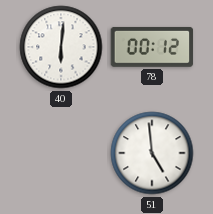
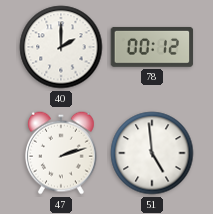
40: 6:01 -> 2:00
47: none -> 2:12
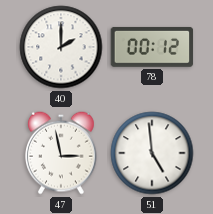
47: 2:12 -> 2:58
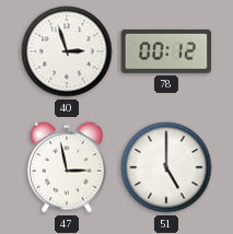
40: 2:00 -> 2:57
51: 4:59 -> 5:00
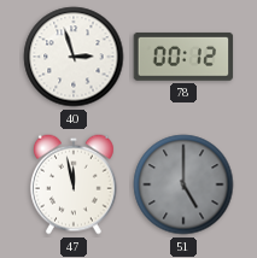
47: 2:58 -> 11:58
51 dial: white -> grey
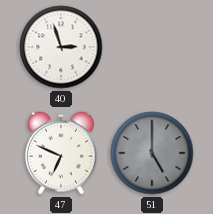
78: 00:12 -> none
47: 11:58 -> 6:49
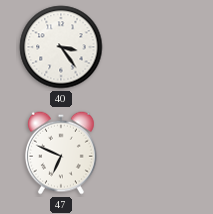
40: 2:57 -> 3:24
51: 5:00 -> none
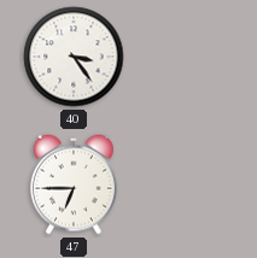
47: 6:49 -> 6:45
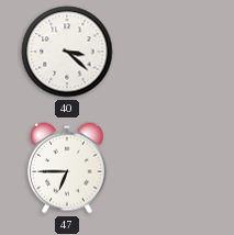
40: 3:24 -> 3:22
